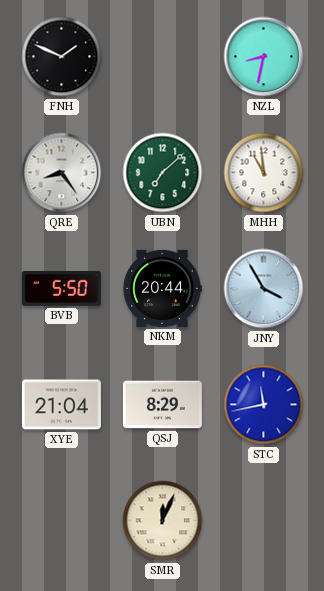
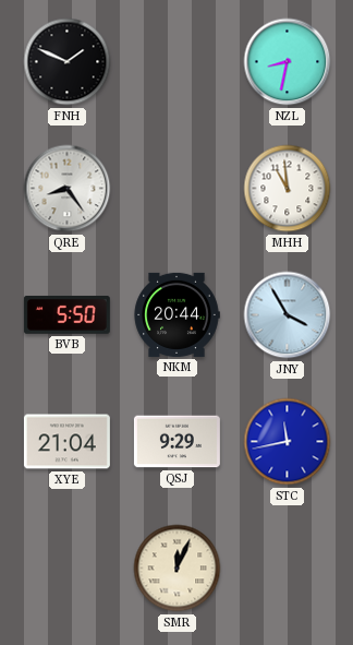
UBN: 7:08 -> none
QSJ: 8:29 -> 9:29
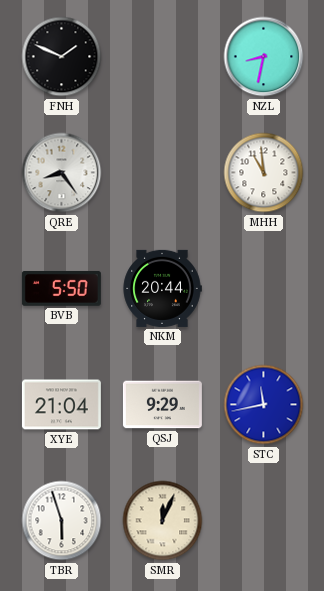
JNY: 3:55 -> none
TBR: none -> 5:57
